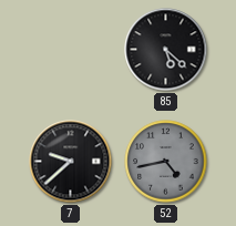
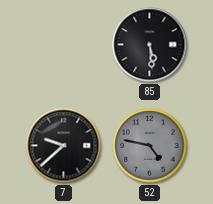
85: 5:22 -> 5:29
52: 4:43 -> 4:47
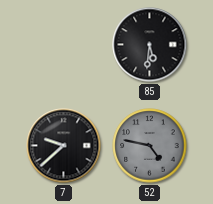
85: 5:29 -> 5:31
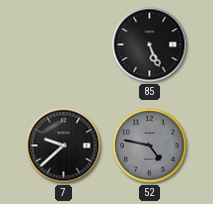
85: 5:31 -> 5:26
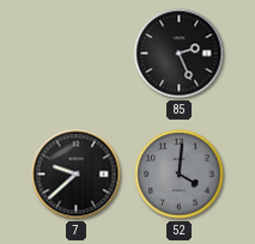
85: 5:26 -> 2:26
52: 4:47 -> 4:01
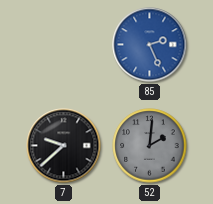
85 dial: black -> blue
52: 4:01 -> 2:01
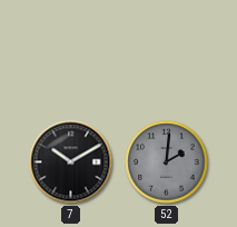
85: 2:26 -> none
7: 9:38 -> 10:10
